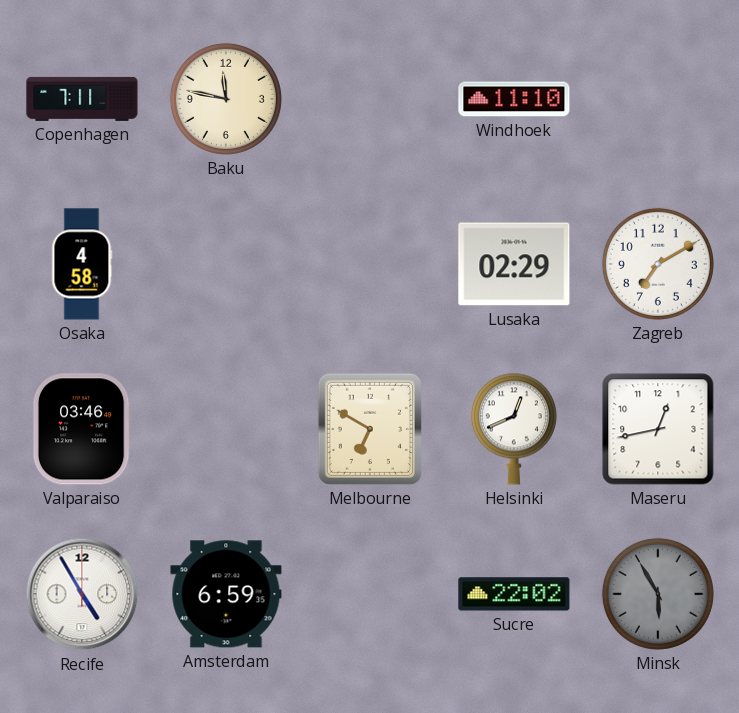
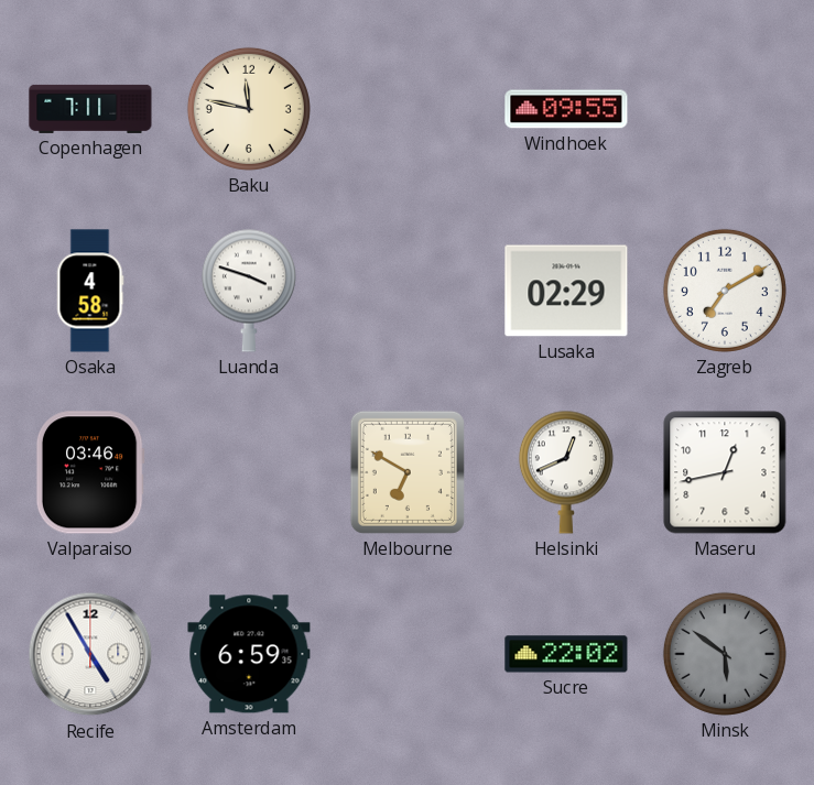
Windhoek: 11:10 -> 09:55
Luanda: none -> 3:48
Minsk: 5:55 -> 5:51
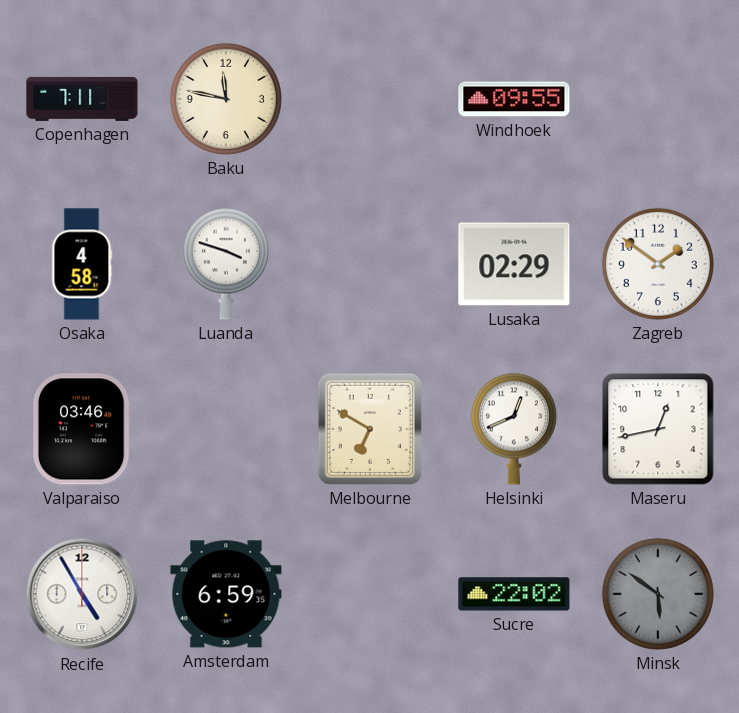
Zagreb: 7:10 -> 1:51
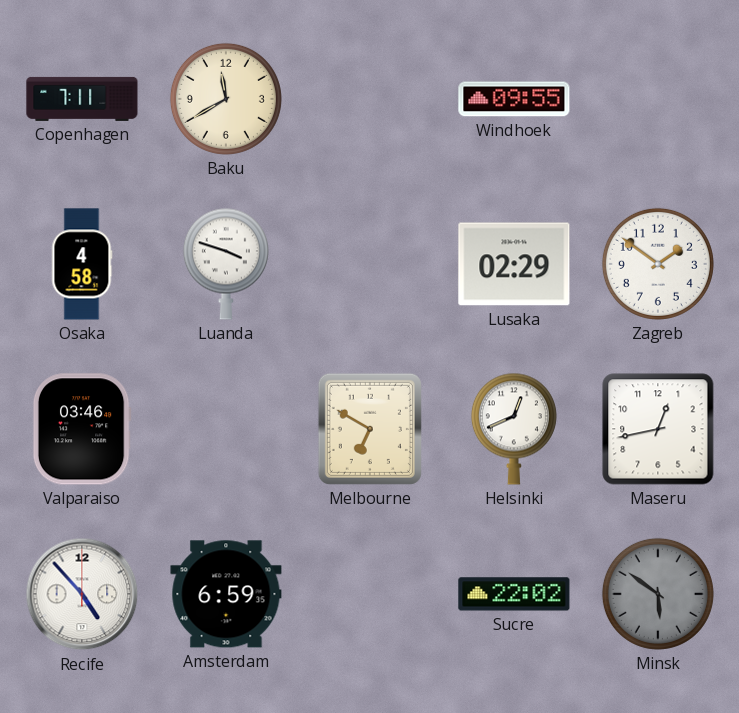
Baku: 11:47 -> 11:40
Recife: 4:55 -> 4:53
